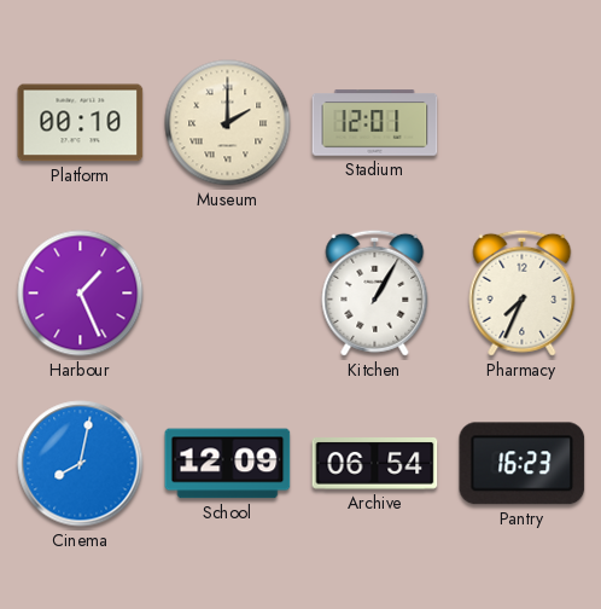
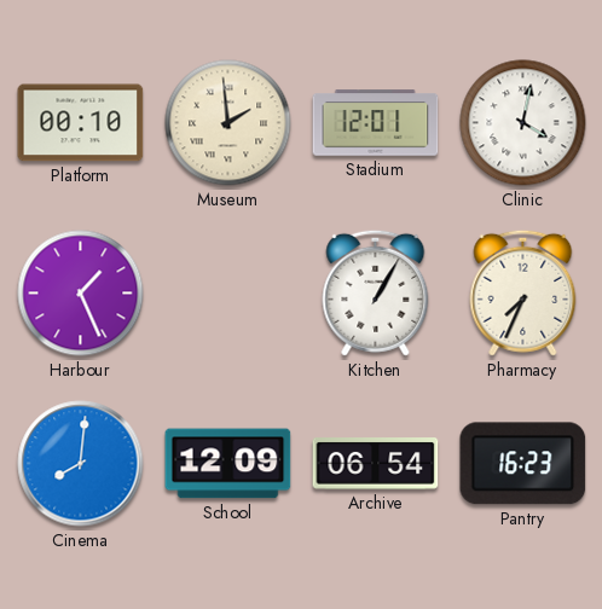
Museum: 2:00 -> 1:59
Clinic: none -> 4:02
Cinema: 8:02 -> 8:01
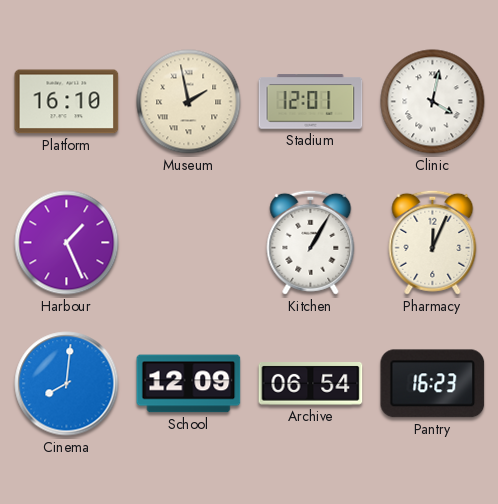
Platform: 00:10 -> 16:10
Museum: 1:59 -> 1:58
Pharmacy: 7:34 -> 12:04
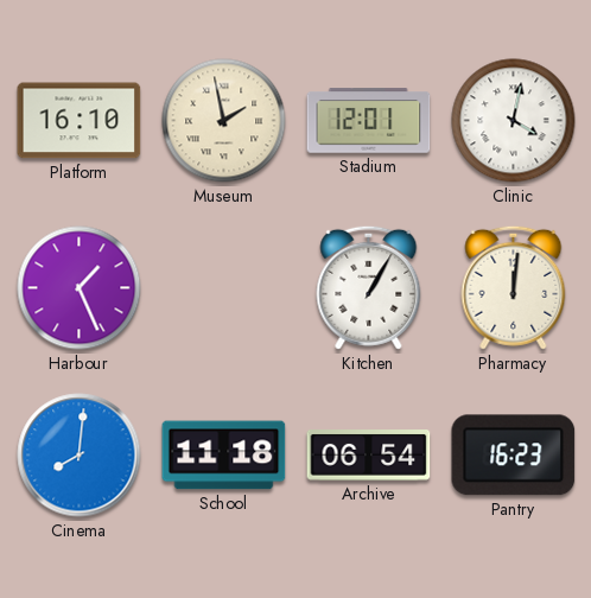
Pharmacy: 12:04 -> 12:01
School: 12:09 -> 11:18
